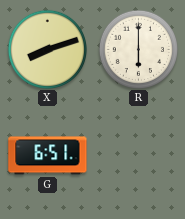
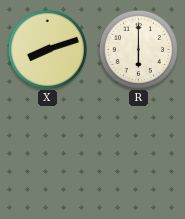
G: 6:51 -> none
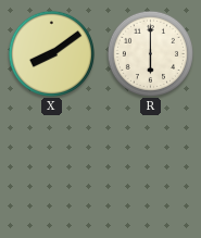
X: 8:12 -> 8:09
